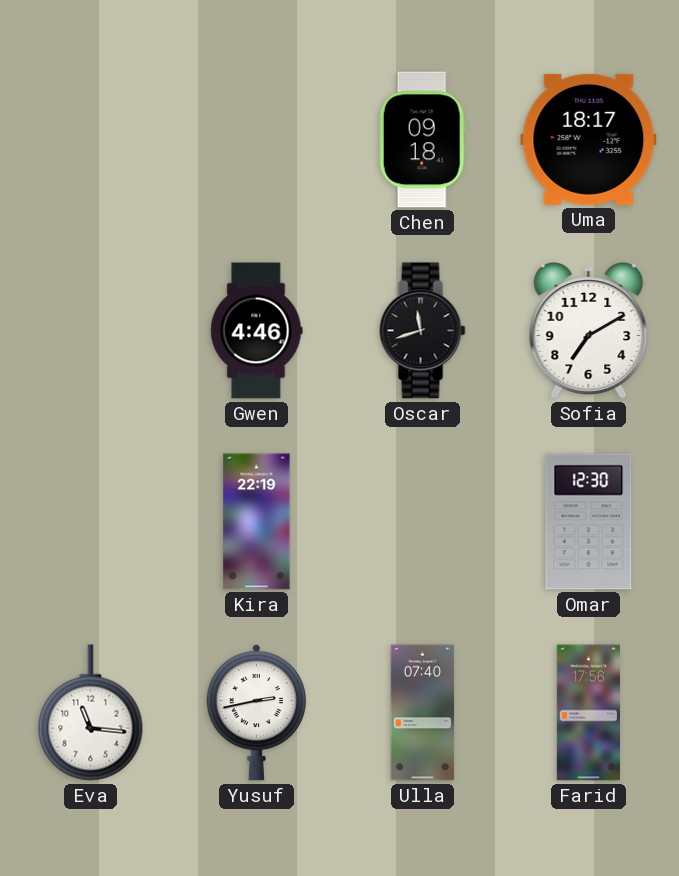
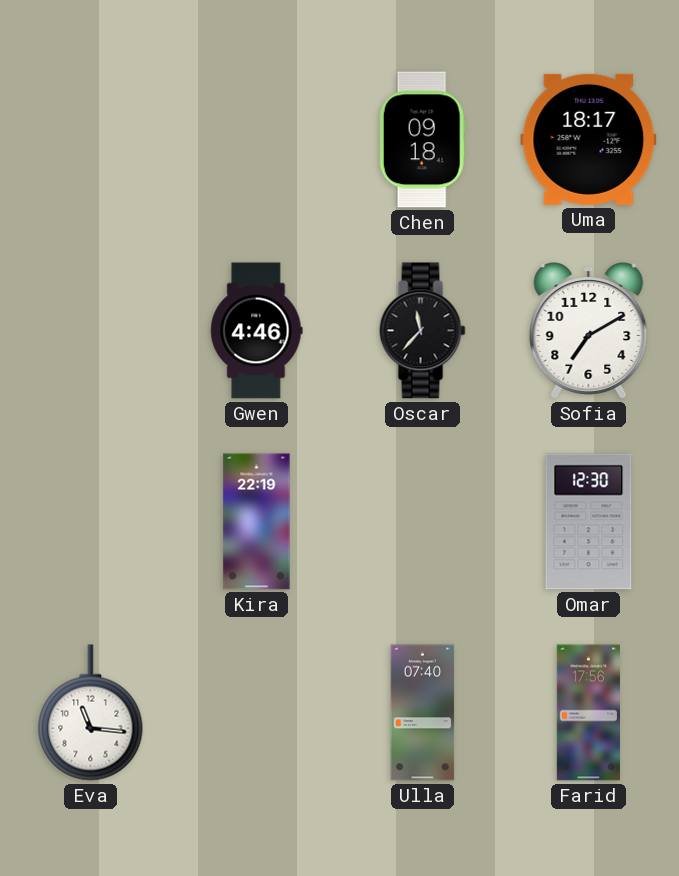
Oscar: 11:42 -> 11:37
Yusuf: 2:43 -> none
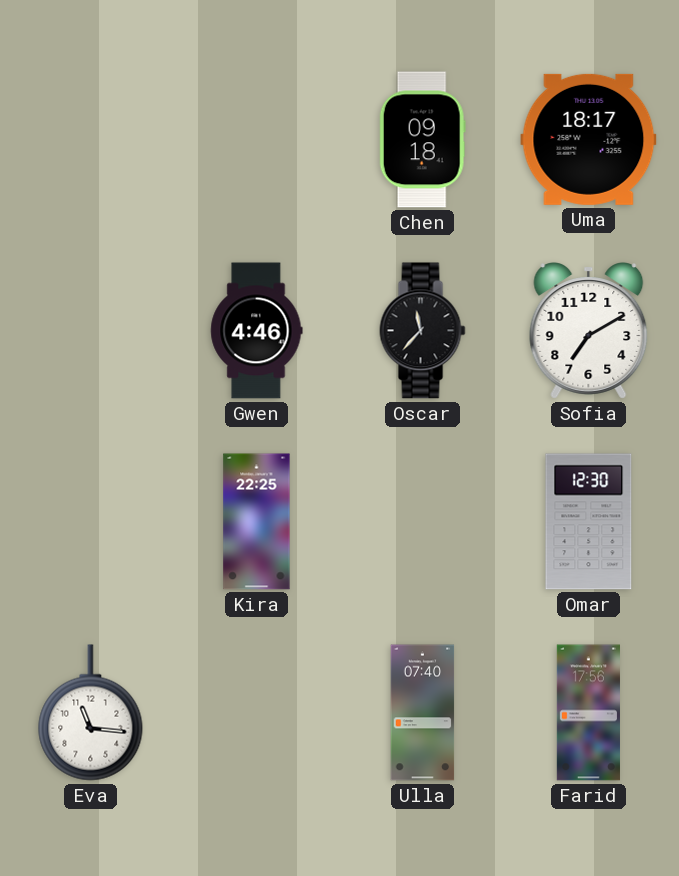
Kira: 22:19 -> 22:25
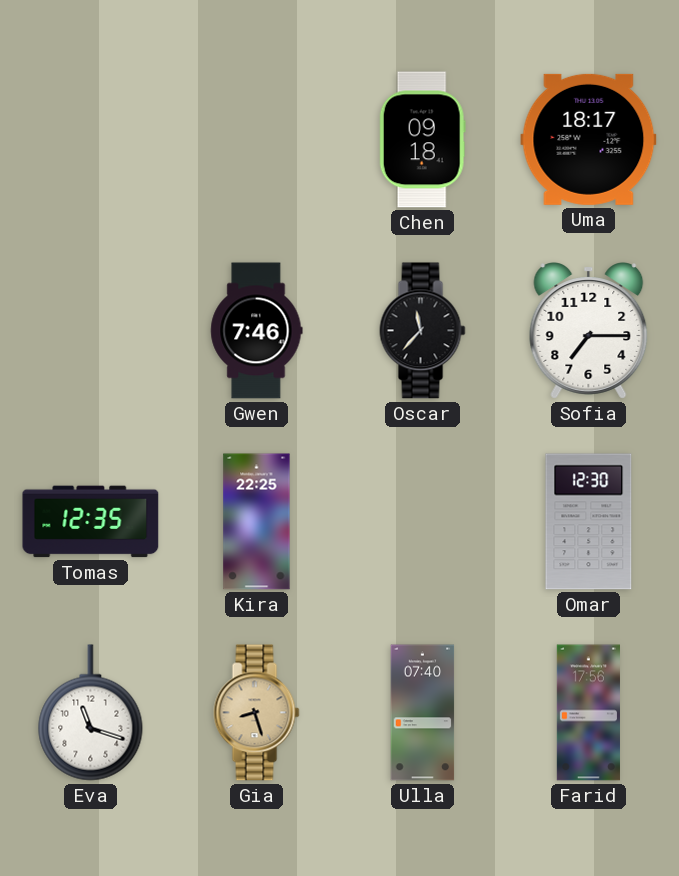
Gwen: 4:46 -> 7:46
Sofia: 7:10 -> 7:15
Tomas: none -> 12:35
Eva: 11:16 -> 11:18
Gia: none -> 8:27
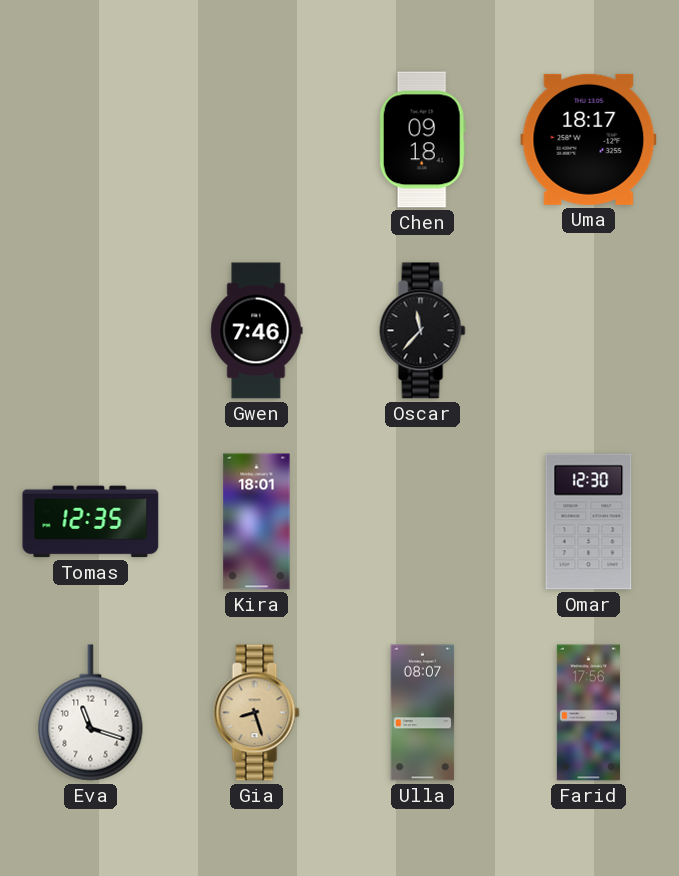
Sofia: 7:15 -> none
Kira: 22:25 -> 18:01
Ulla: 07:40 -> 08:07
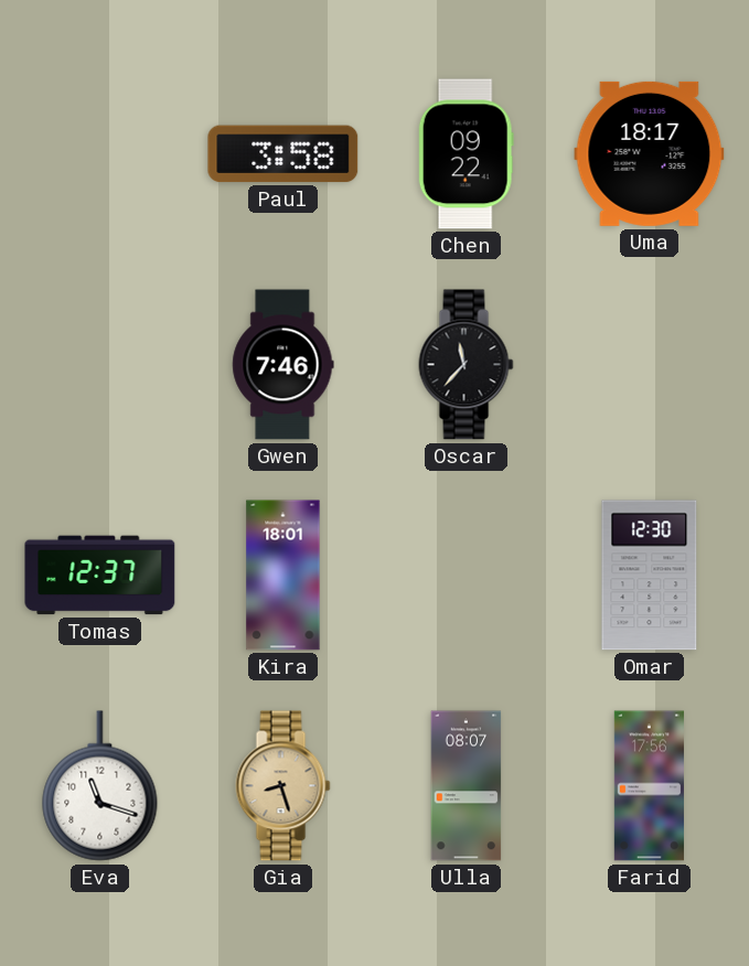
Paul: none -> 3:58
Chen: 09:18 -> 09:22
Tomas: 12:35 -> 12:37
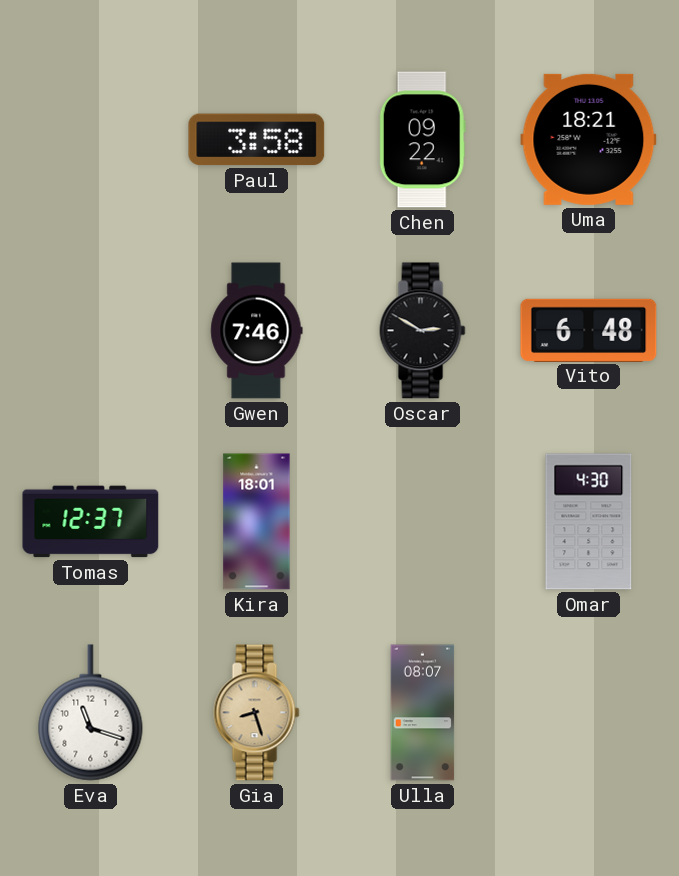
Uma: 18:17 -> 18:21
Oscar: 11:37 -> 2:50
Vito: none -> 6:48
Omar: 12:30 -> 4:30
Farid: 17:56 -> none
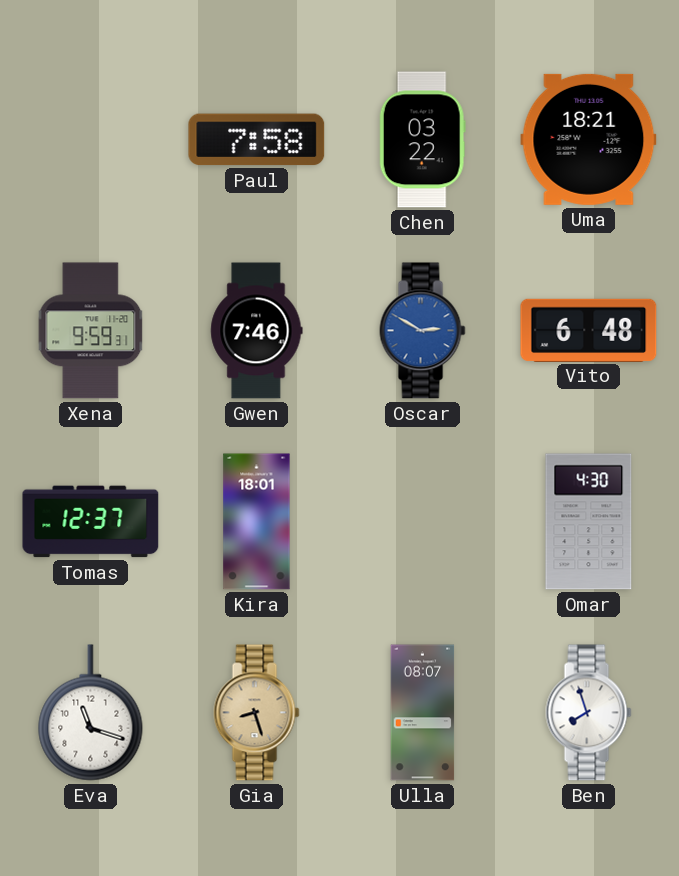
Paul: 3:58 -> 7:58
Chen: 09:22 -> 03:22
Xena: none -> 9:59
Oscar dial: black -> blue
Ben: none -> 7:57
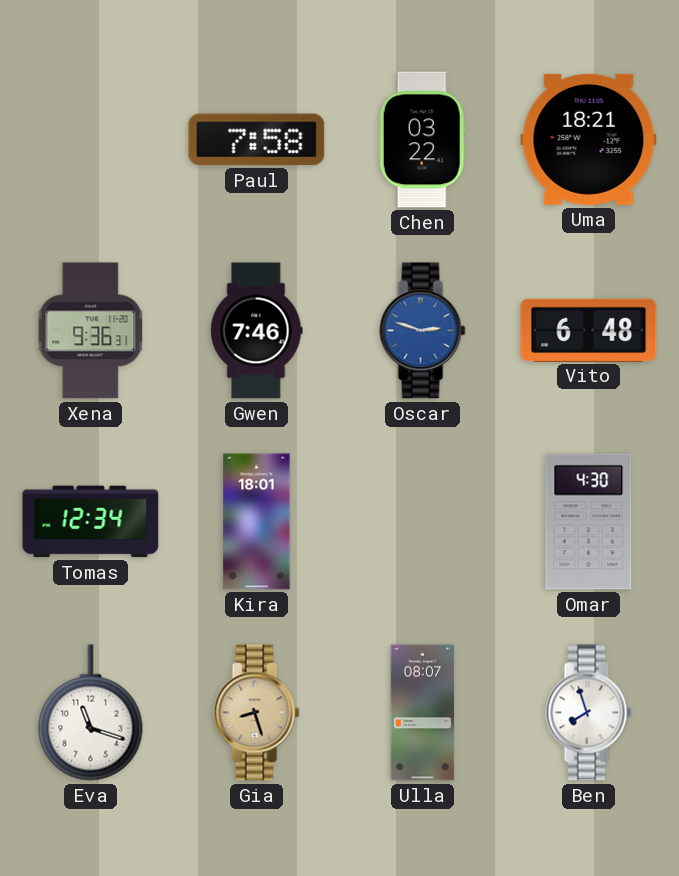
Xena: 9:59 -> 9:36
Oscar: 2:50 -> 2:48
Tomas: 12:37 -> 12:34
